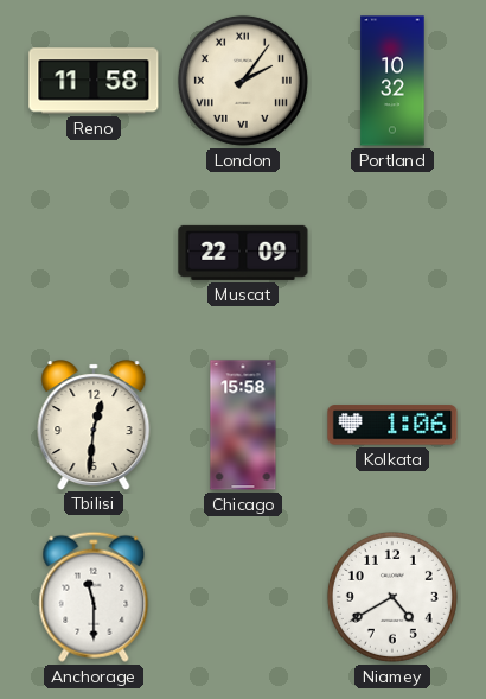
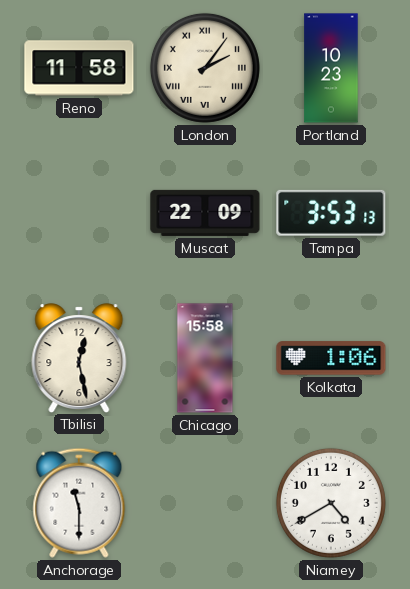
Portland: 10:32 -> 10:23
Tampa: none -> 3:53
Tbilisi: 12:31 -> 12:28
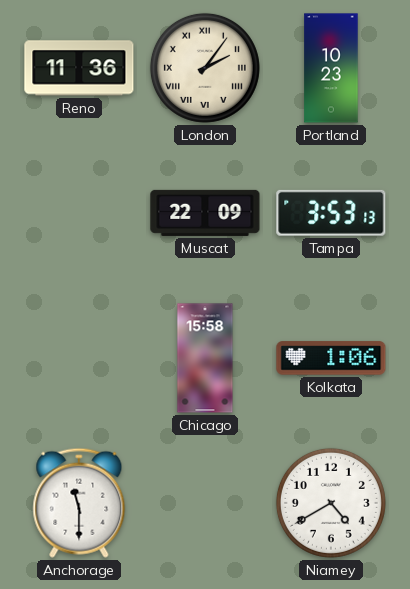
Reno: 11:58 -> 11:36
Tbilisi: 12:28 -> none
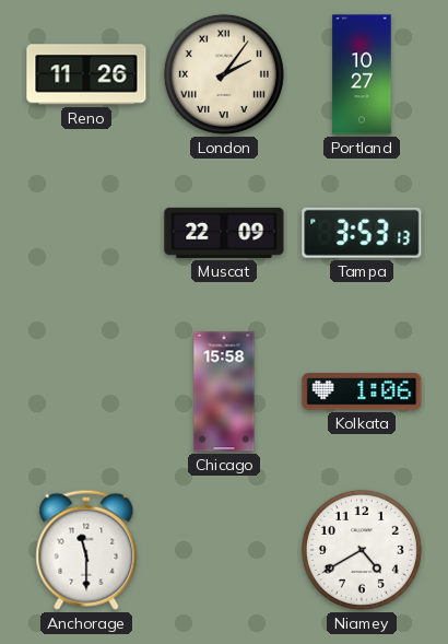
Reno: 11:36 -> 11:26
Portland: 10:23 -> 10:27
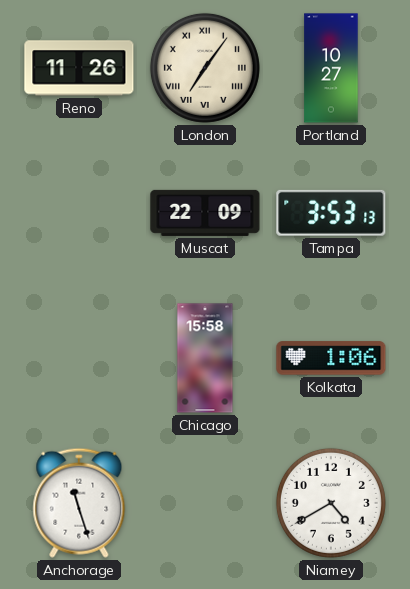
London: 2:06 -> 7:06
Anchorage: 11:30 -> 11:27
